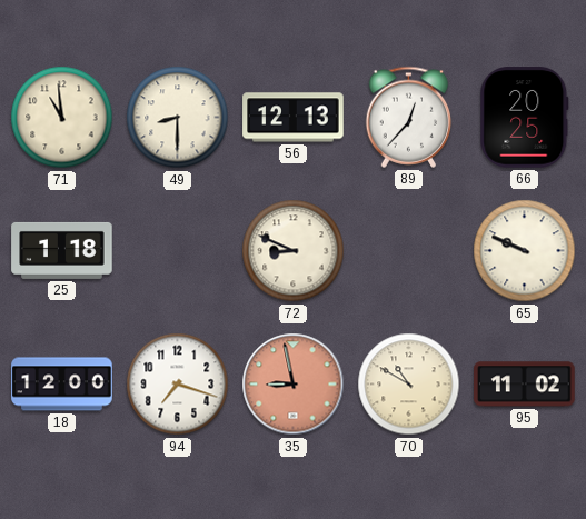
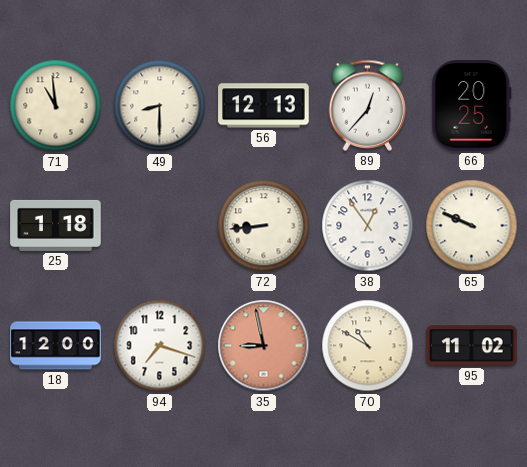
72: 8:49 -> 8:44
38: none -> 12:54
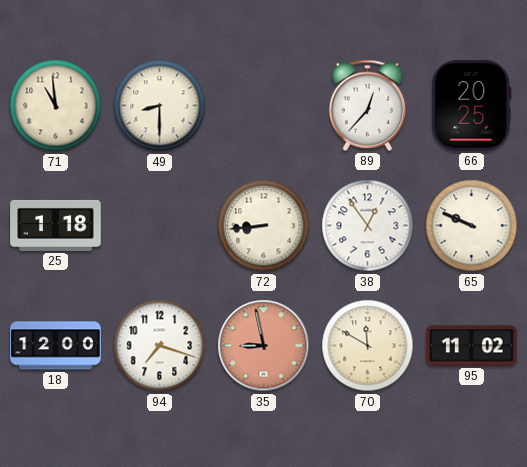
56: 12:13 -> none
70: 10:50 -> 11:50
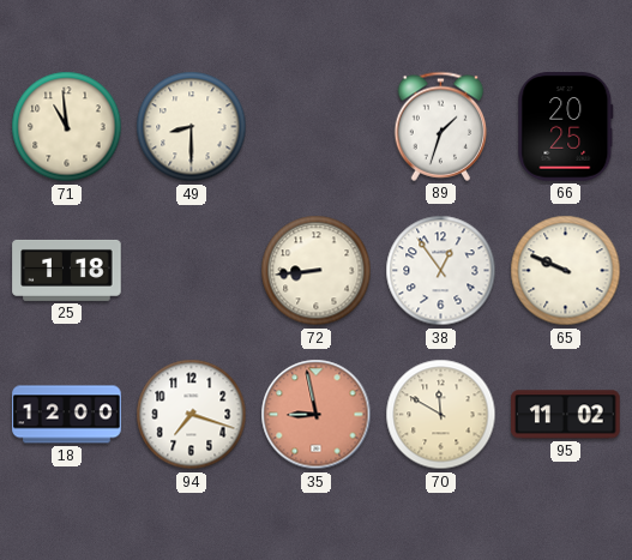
89: 12:37 -> 1:33
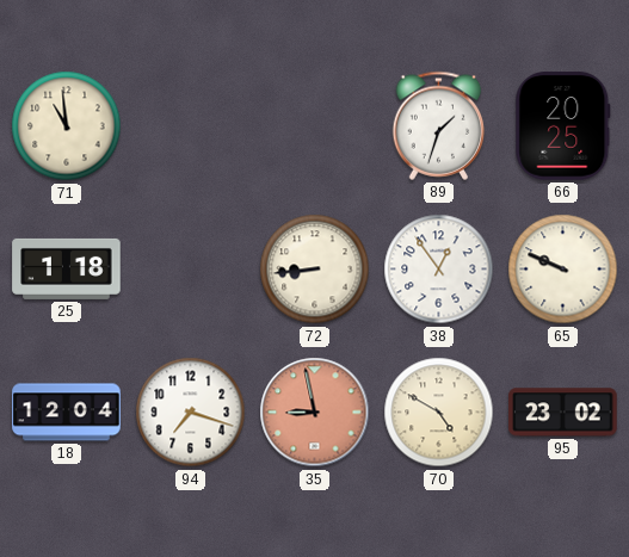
49: 8:30 -> none
18: 12:00 -> 12:04
70: 11:50 -> 4:50
95: 11:02 -> 23:02
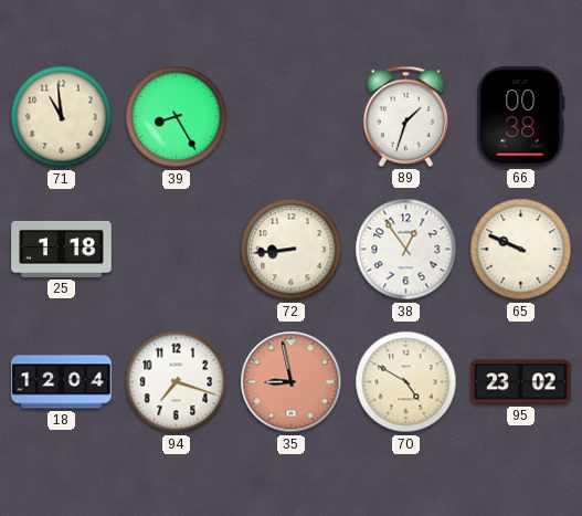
39: none -> 8:25
66: 20:25 -> 00:38
